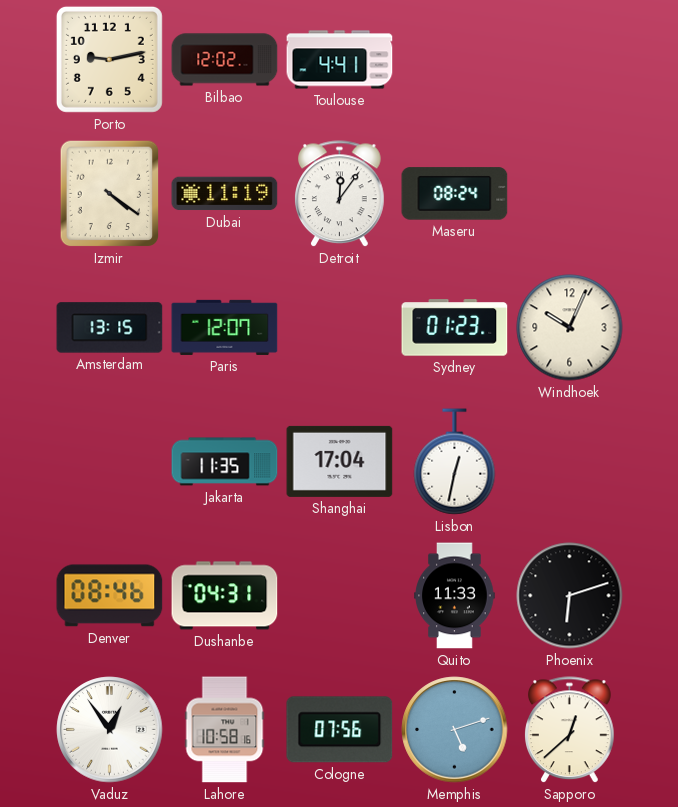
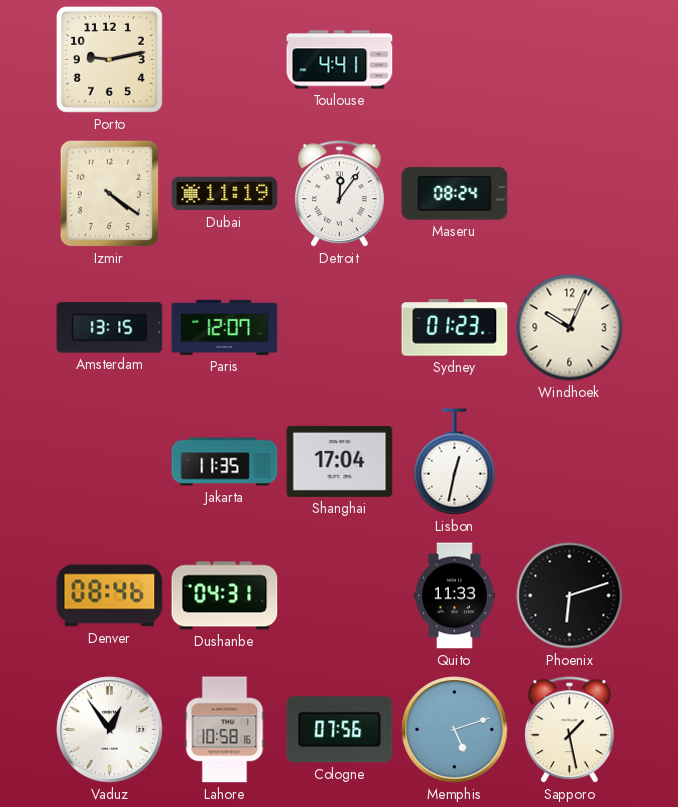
Bilbao: 12:02 -> none
Sapporo: 12:38 -> 1:28
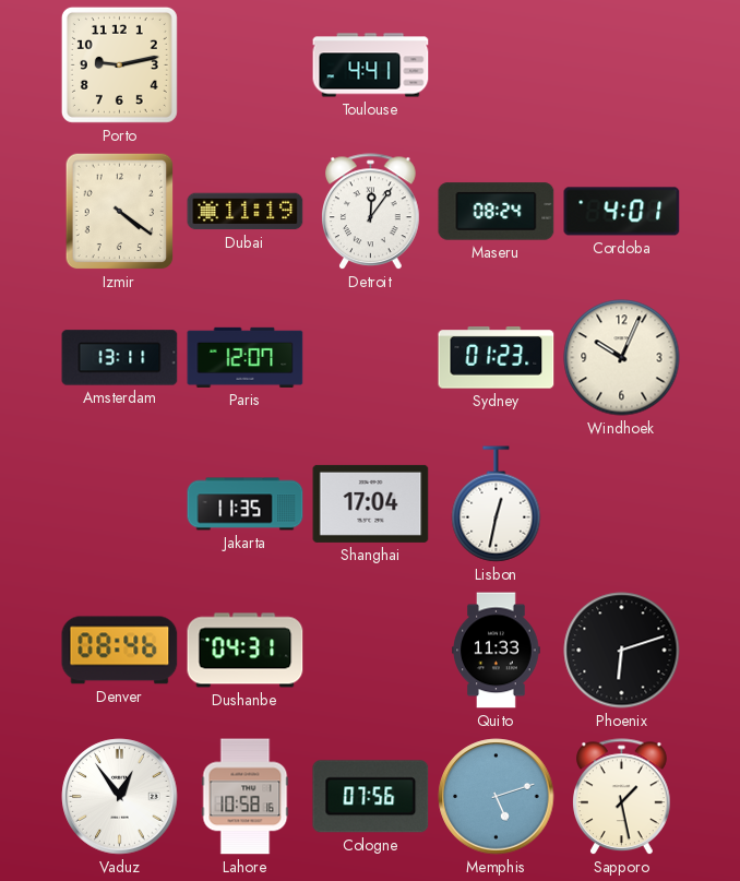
Cordoba: none -> 4:01
Amsterdam: 13:15 -> 13:11
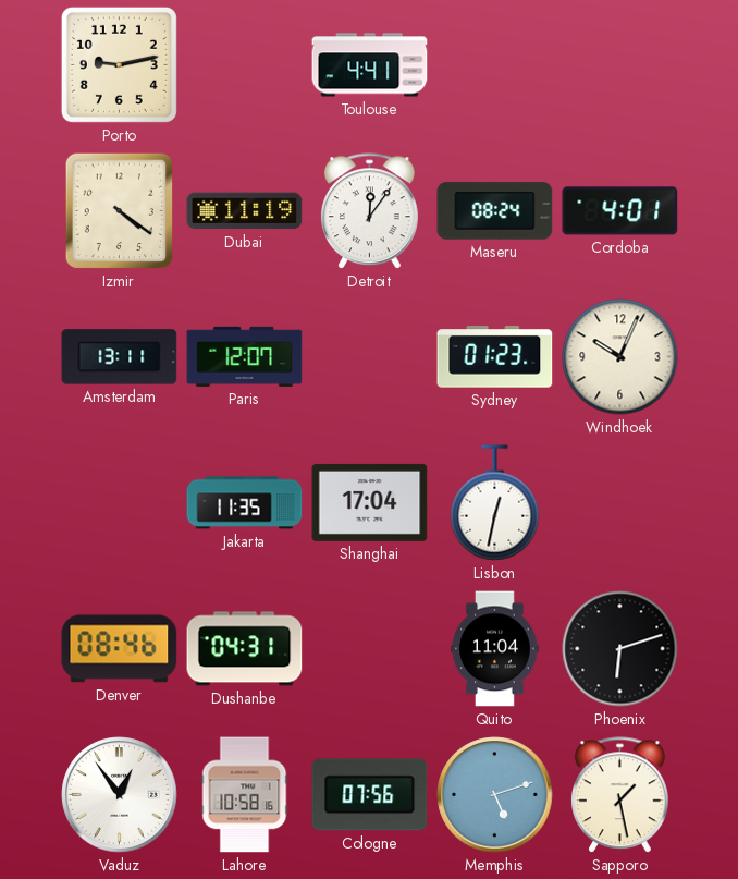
Quito: 11:33 -> 11:04
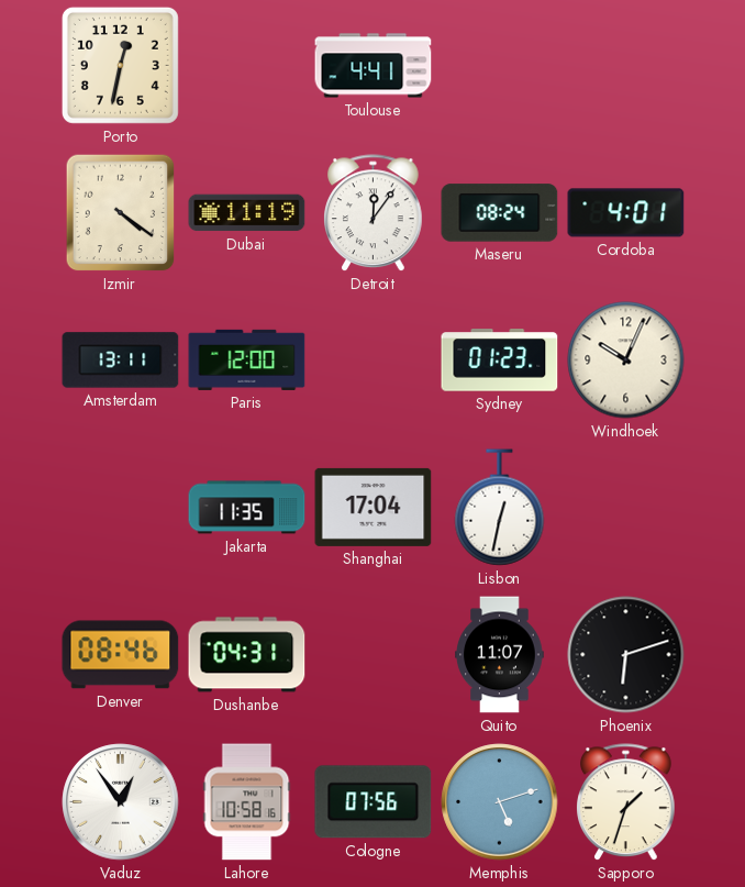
Porto: 9:13 -> 12:32
Paris: 12:07 -> 12:00
Quito: 11:04 -> 11:07
Sapporo: 1:28 -> 1:33
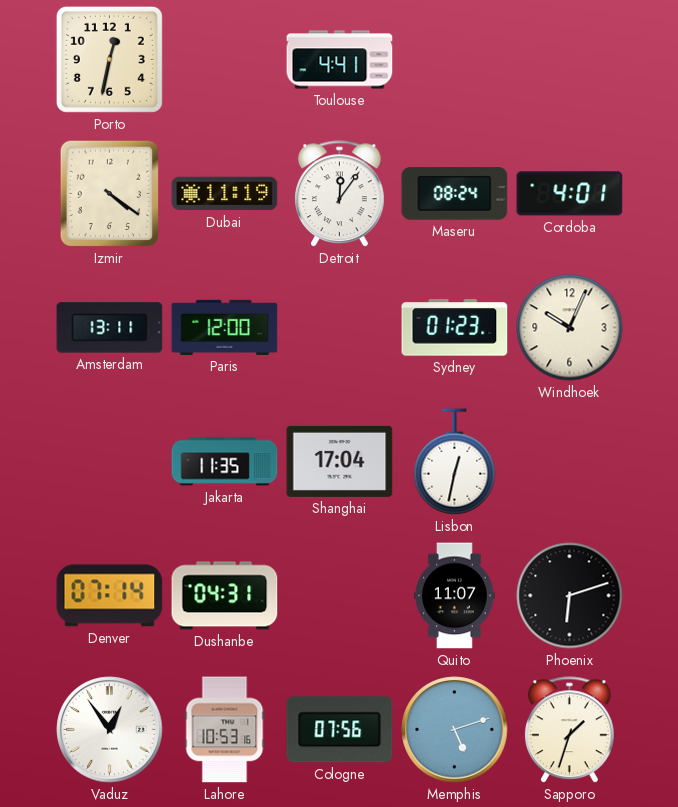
Denver: 08:46 -> 07:14
Lahore: 10:58 -> 10:53
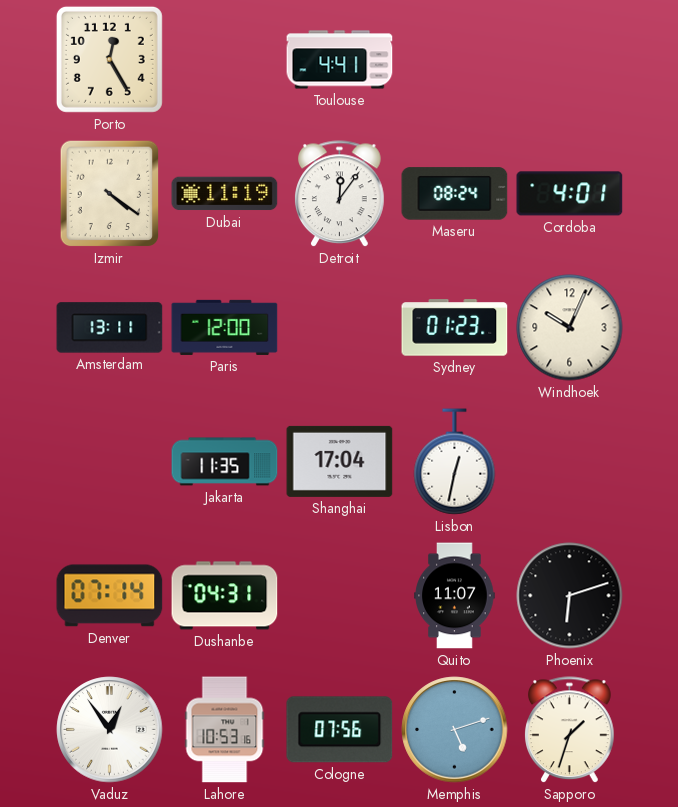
Porto: 12:32 -> 12:25
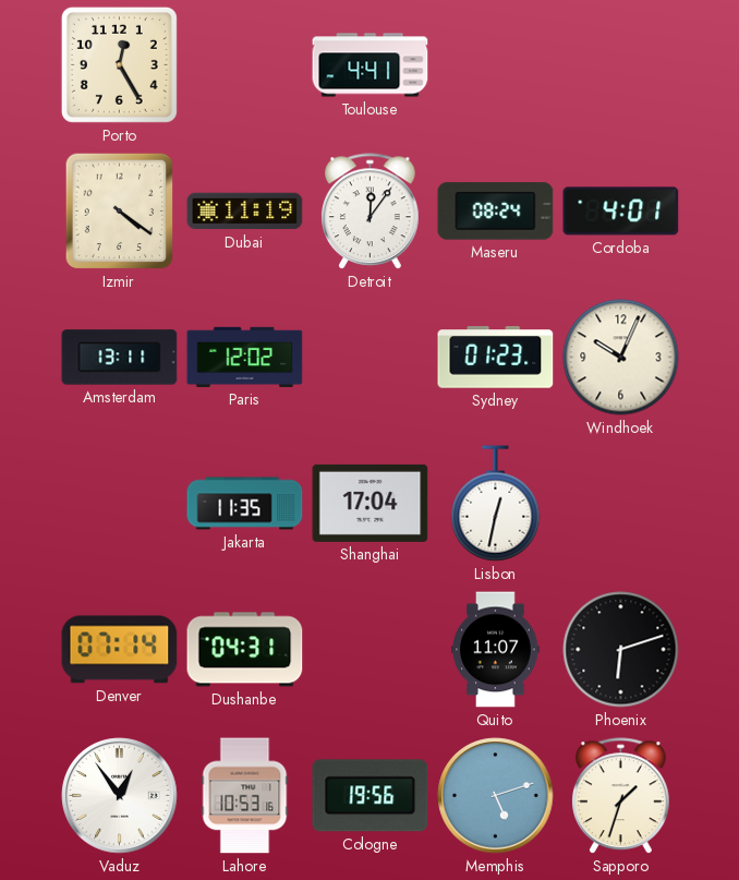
Paris: 12:00 -> 12:02
Cologne: 07:56 -> 19:56
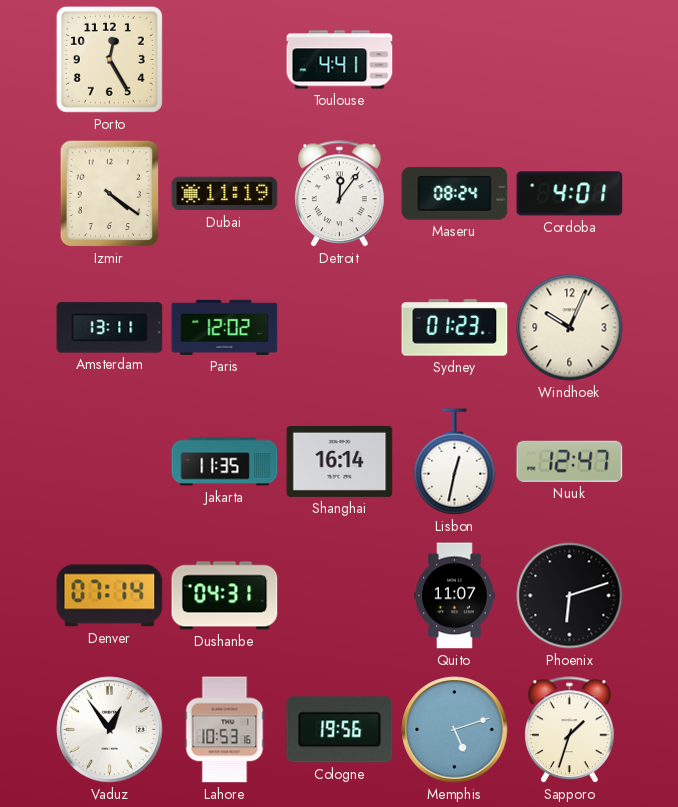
Shanghai: 17:04 -> 16:14
Nuuk: none -> 12:47
